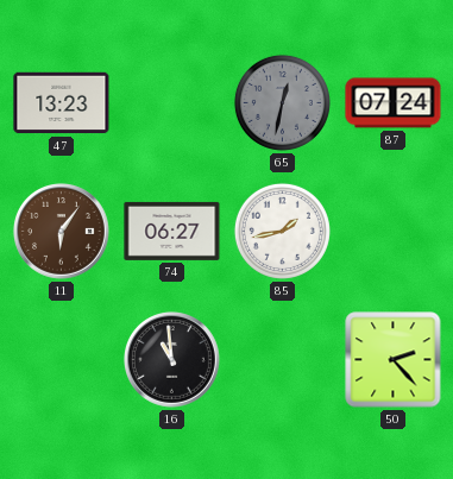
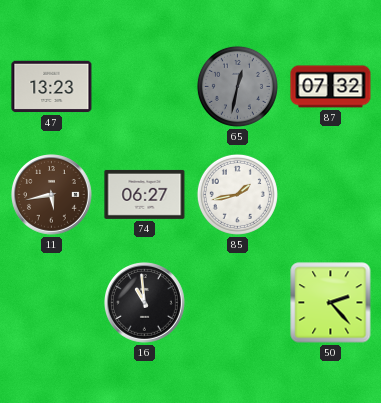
87: 07:24 -> 07:32
11: 6:06 -> 5:43
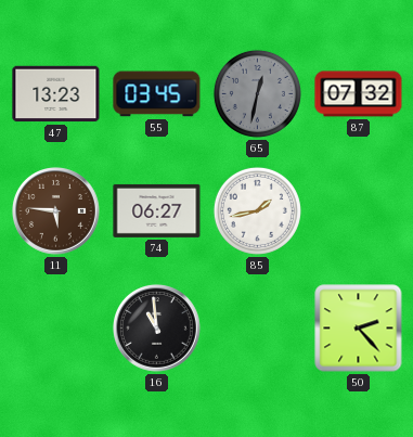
55: none -> 03:45
11: 5:43 -> 5:46
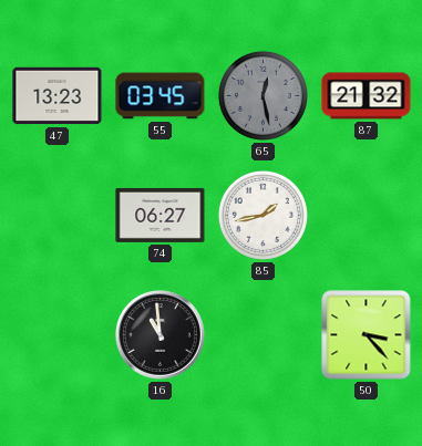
65: 12:32 -> 12:28
87: 07:32 -> 21:32
11: 5:46 -> none
50: 2:23 -> 3:23
